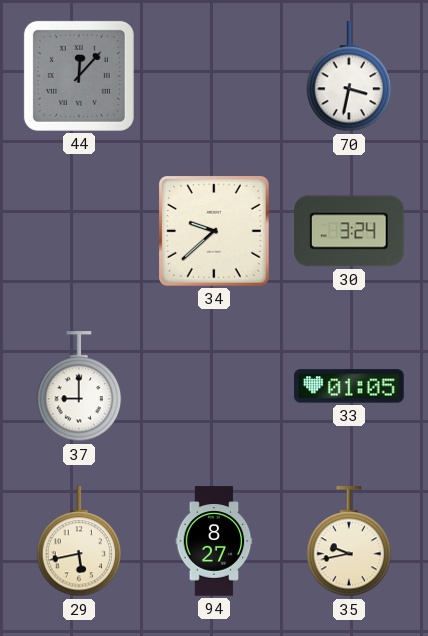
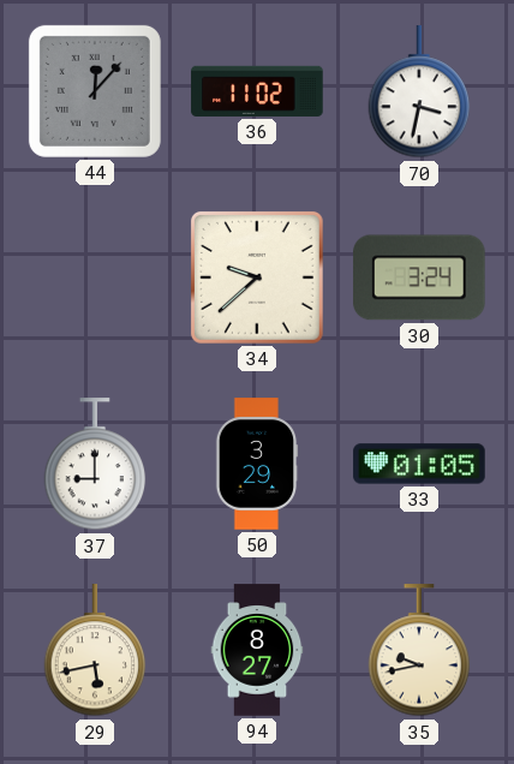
36: none -> 11:02
50: none -> 3:29
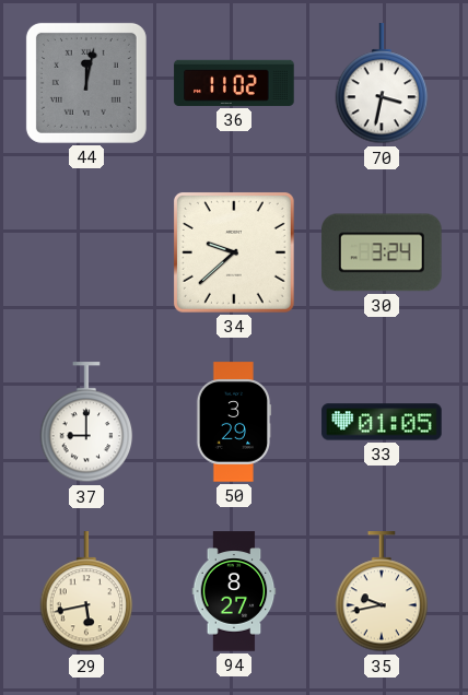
44: 12:07 -> 12:02
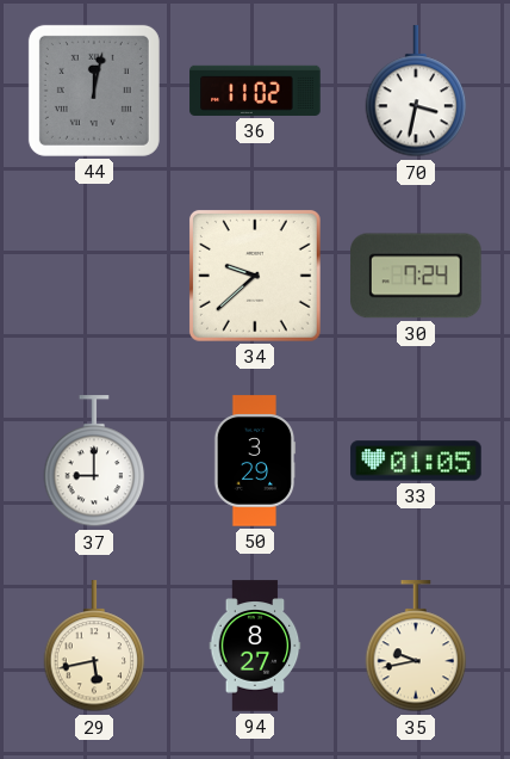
30: 3:24 -> 7:24
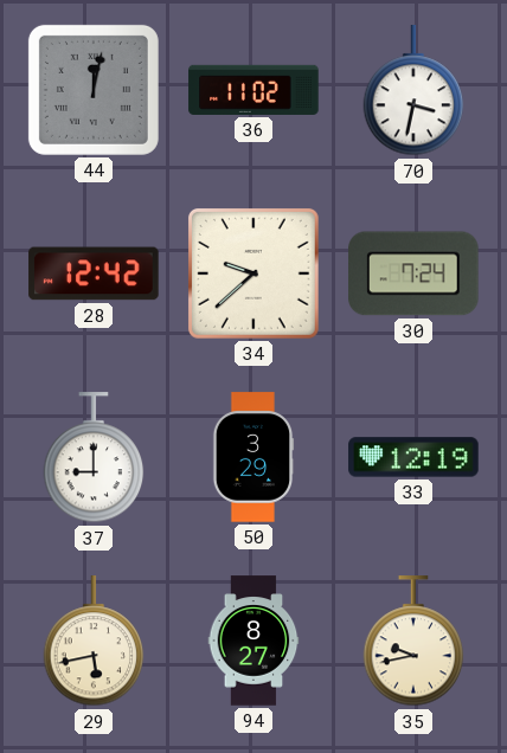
28: none -> 12:42
33: 01:05 -> 12:19
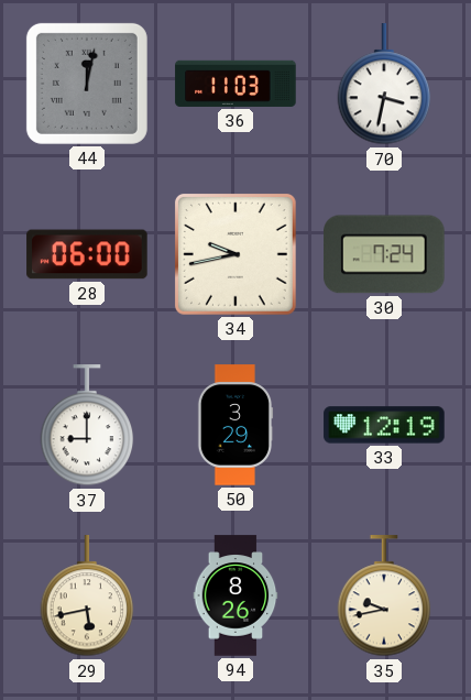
36: 11:02 -> 11:03
28: 12:42 -> 06:00
34: 9:38 -> 9:43
94: 8:27 -> 8:26
